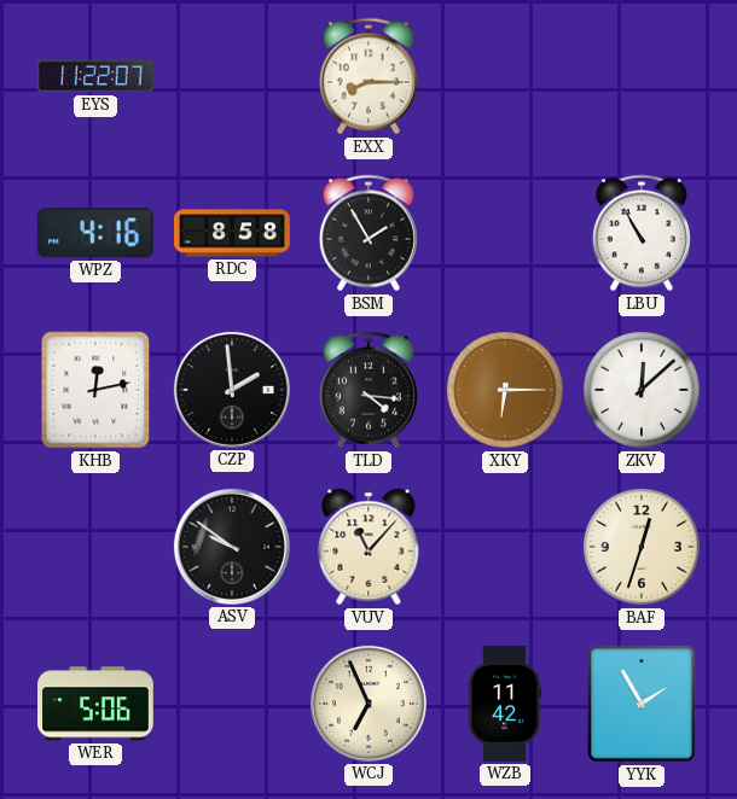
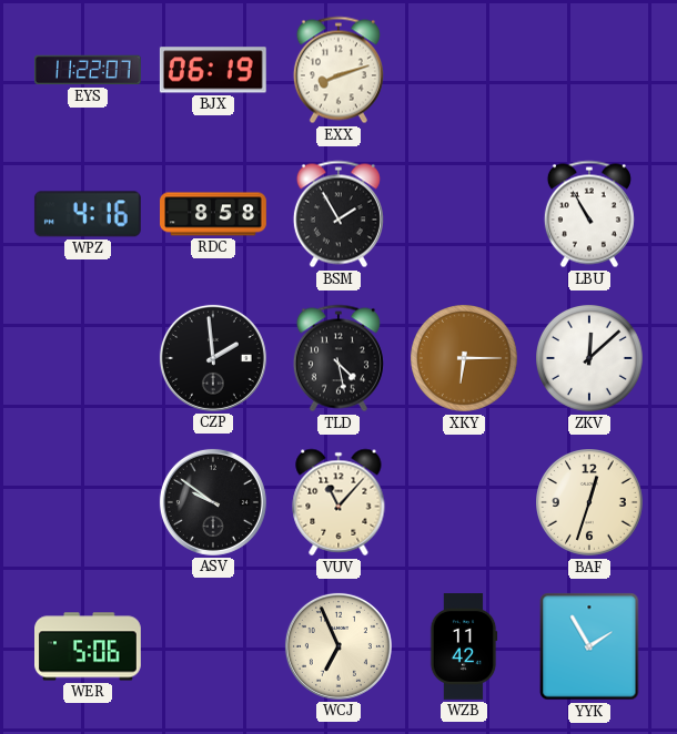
BJX: none -> 06:19
EXX: 8:15 -> 8:12
KHB: 12:13 -> none
TLD: 4:16 -> 4:28
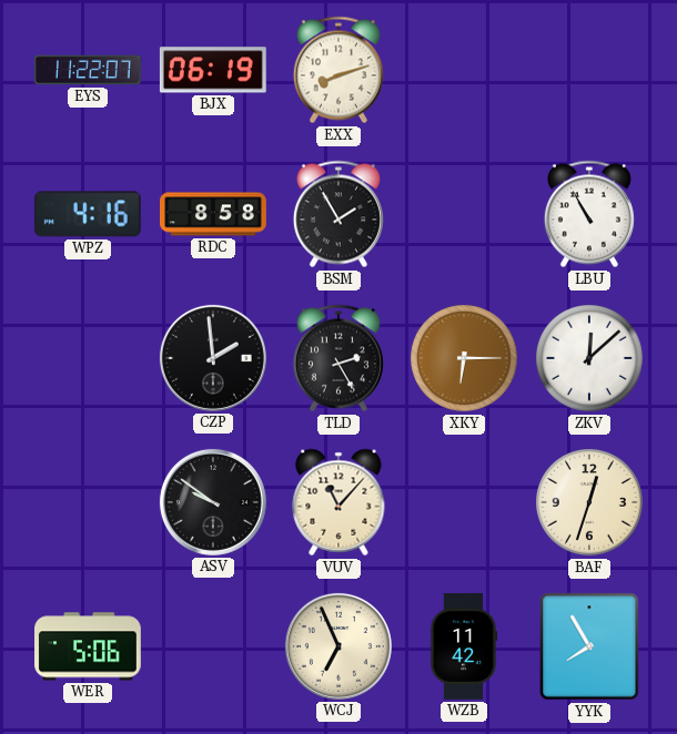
TLD: 4:28 -> 2:25
YYK: 1:55 -> 7:55
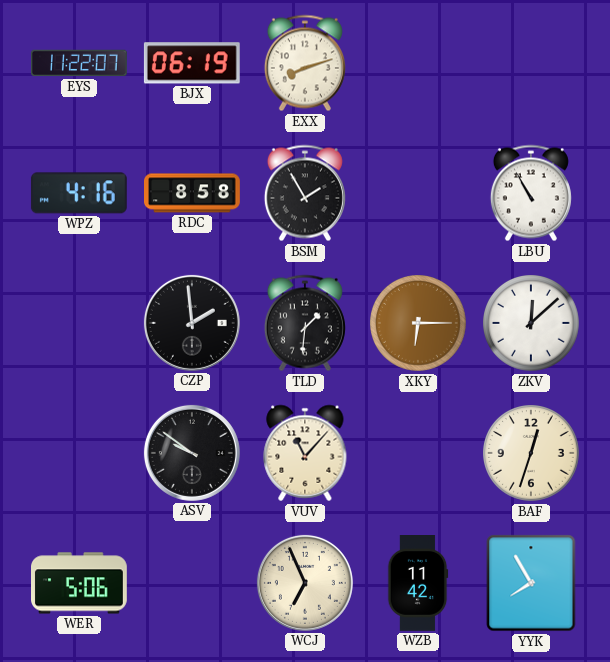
TLD: 2:25 -> 1:31
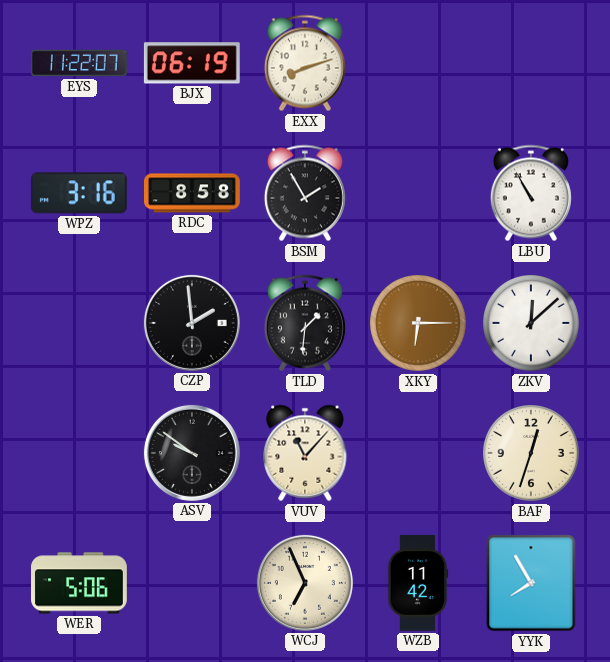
WPZ: 4:16 -> 3:16
